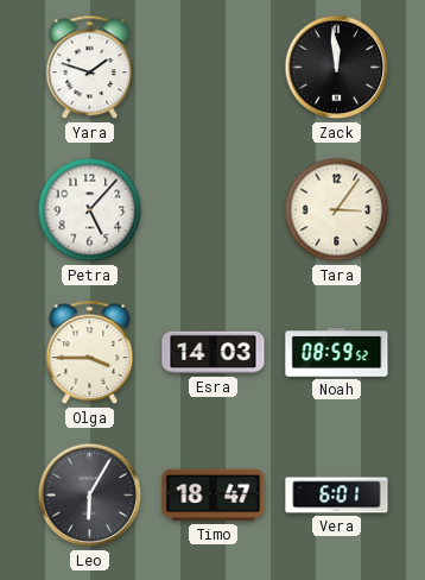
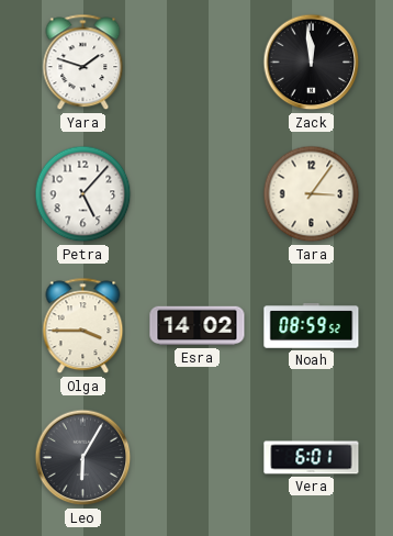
Esra: 14:03 -> 14:02
Timo: 18:47 -> none
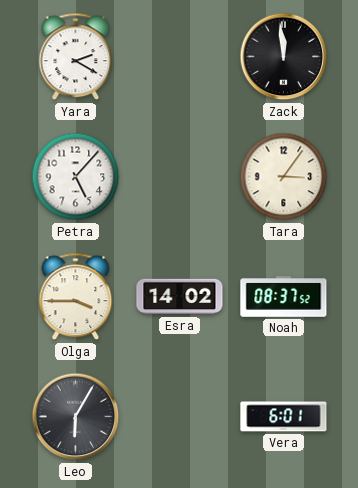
Yara: 1:48 -> 2:20
Noah: 08:59 -> 08:37
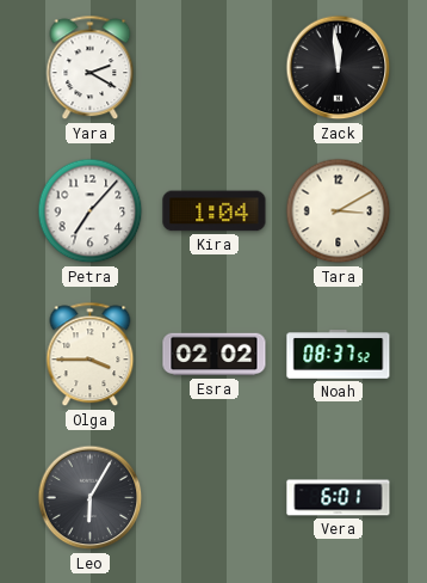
Petra: 5:07 -> 7:07
Kira: none -> 1:04
Tara: 3:06 -> 3:10
Esra: 14:02 -> 02:02
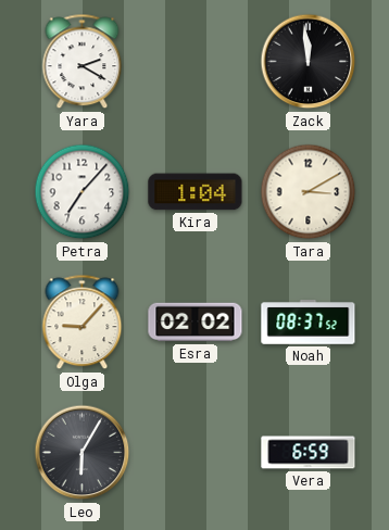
Olga: 3:45 -> 9:07
Vera: 6:01 -> 6:59
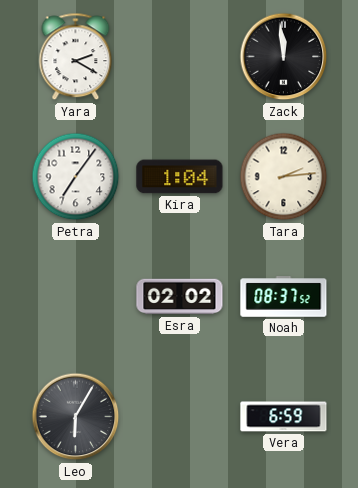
Petra: 7:07 -> 7:06
Tara: 3:10 -> 2:14
Olga: 9:07 -> none
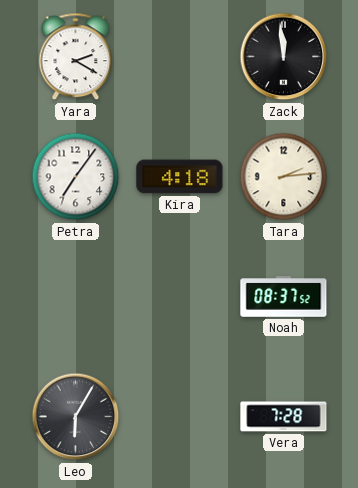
Kira: 1:04 -> 4:18
Esra: 02:02 -> none
Vera: 6:59 -> 7:28
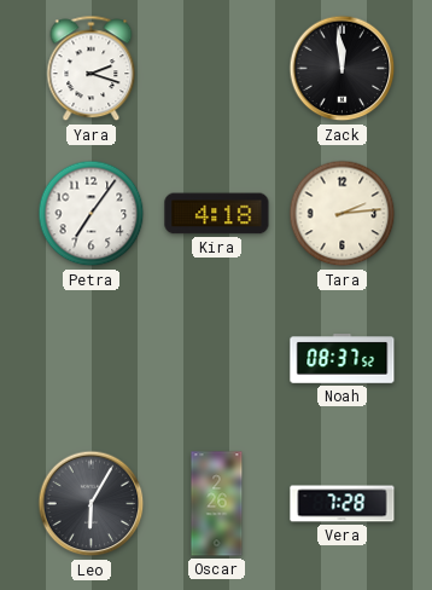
Yara: 2:20 -> 2:18
Oscar: none -> 2:26
